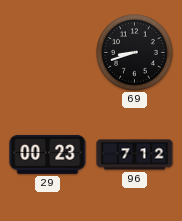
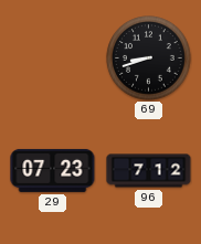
29: 00:23 -> 07:23
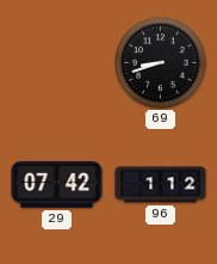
29: 07:23 -> 07:42
96: 7:12 -> 1:12
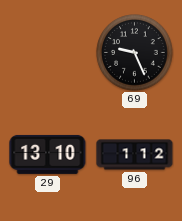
69: 8:42 -> 9:26
29: 07:42 -> 13:10
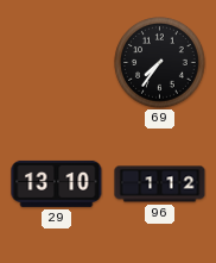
69: 9:26 -> 7:36
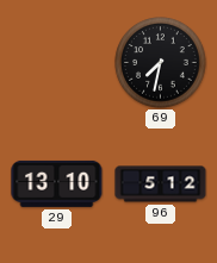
69: 7:36 -> 7:32
96: 1:12 -> 5:12
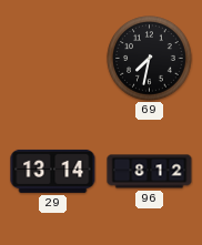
29: 13:10 -> 13:14
96: 5:12 -> 8:12
